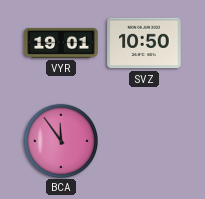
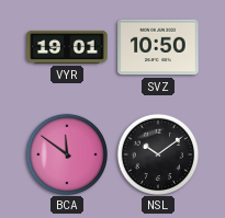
BCA: 11:54 -> 11:51
NSL: none -> 10:09
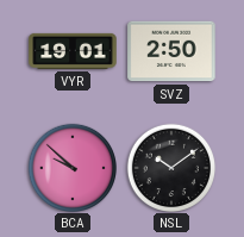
SVZ: 10:50 -> 2:50
BCA: 11:51 -> 9:52
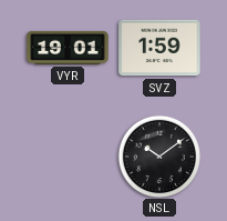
SVZ: 2:50 -> 1:59
BCA: 9:52 -> none
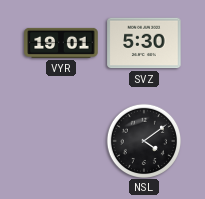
SVZ: 1:59 -> 5:30
NSL: 10:09 -> 4:09
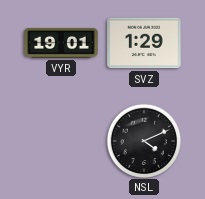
SVZ: 5:30 -> 1:29
NSL: 4:09 -> 4:11
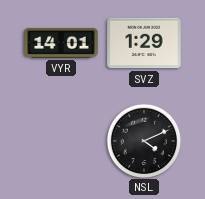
VYR: 19:01 -> 14:01
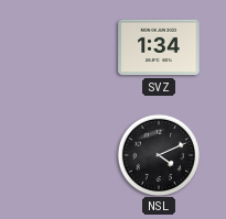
VYR: 14:01 -> none
SVZ: 1:29 -> 1:34
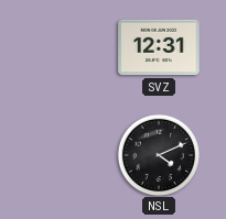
SVZ: 1:34 -> 12:31
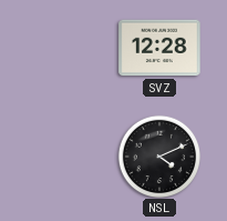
SVZ: 12:31 -> 12:28
